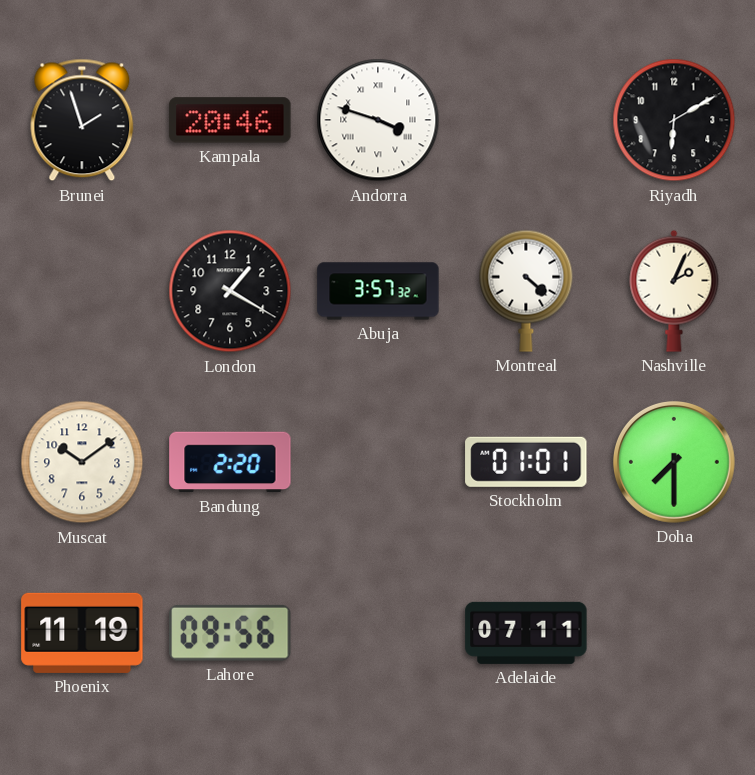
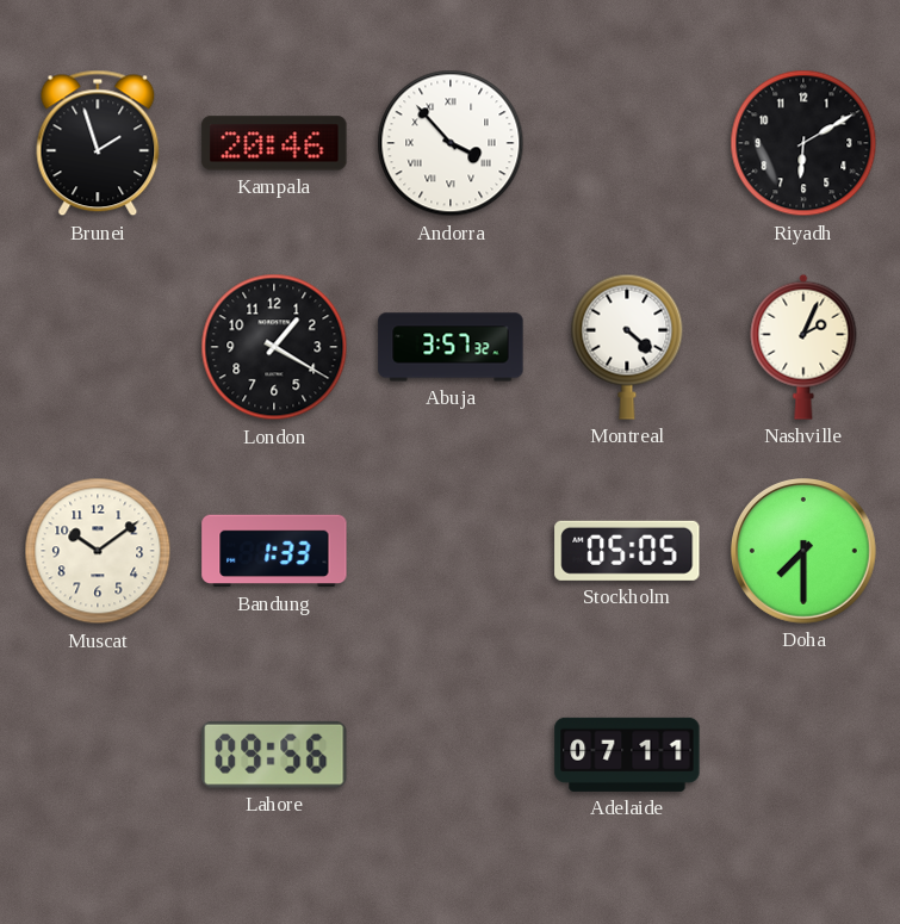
Andorra: 3:48 -> 3:53
Bandung: 2:20 -> 1:33
Stockholm: 01:01 -> 05:05
Phoenix: 11:19 -> none
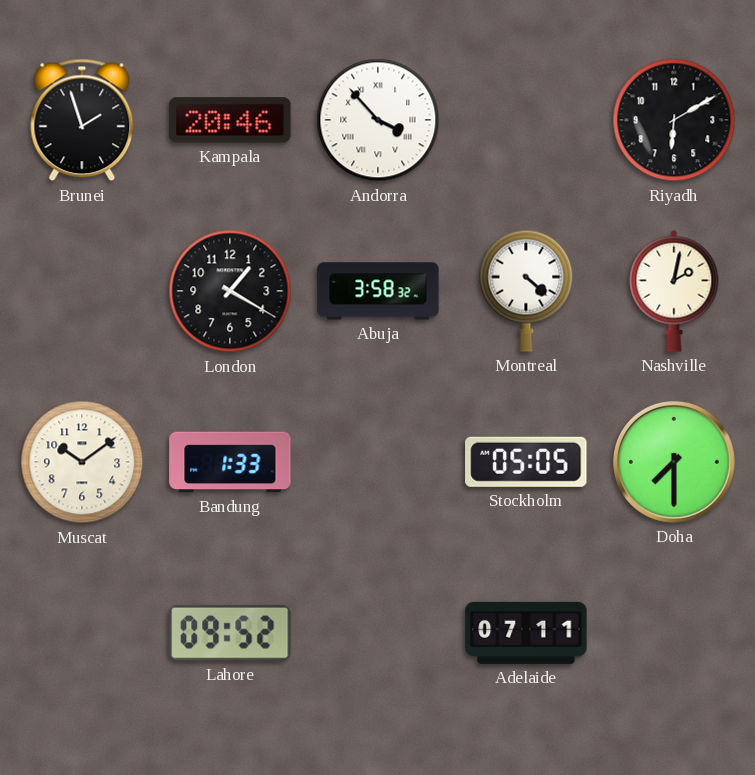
Abuja: 3:57 -> 3:58
Nashville: 2:04 -> 2:02
Lahore: 09:56 -> 09:52
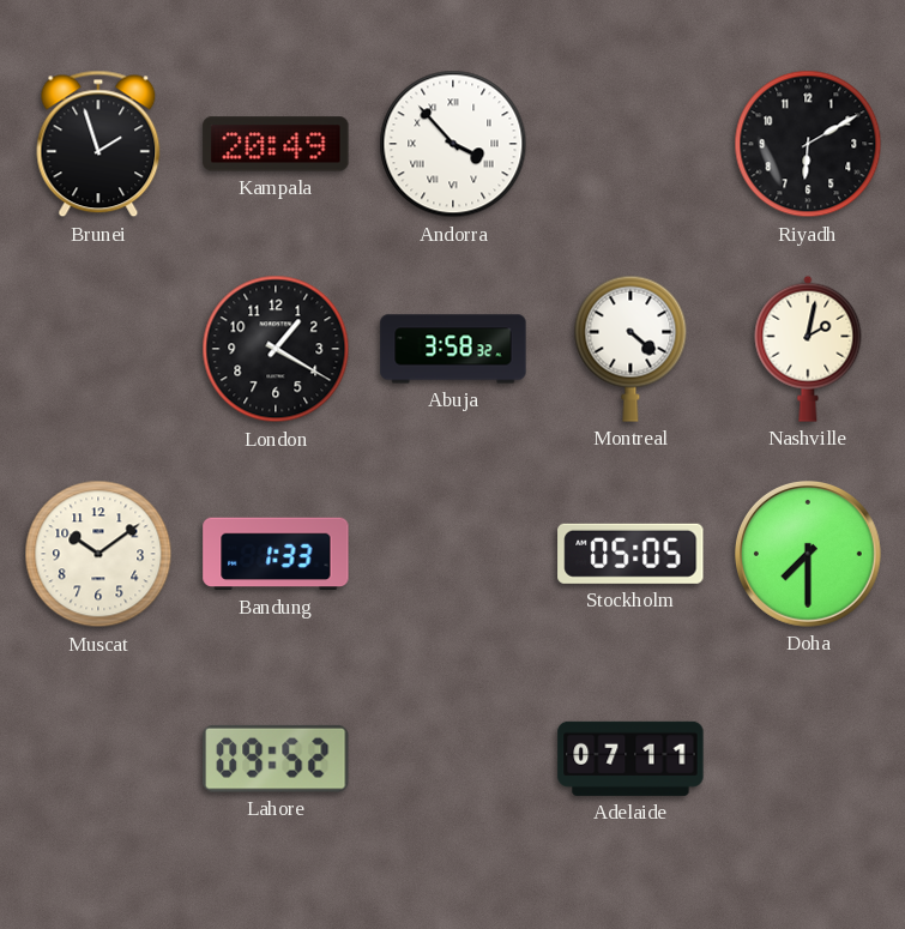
Kampala: 20:46 -> 20:49
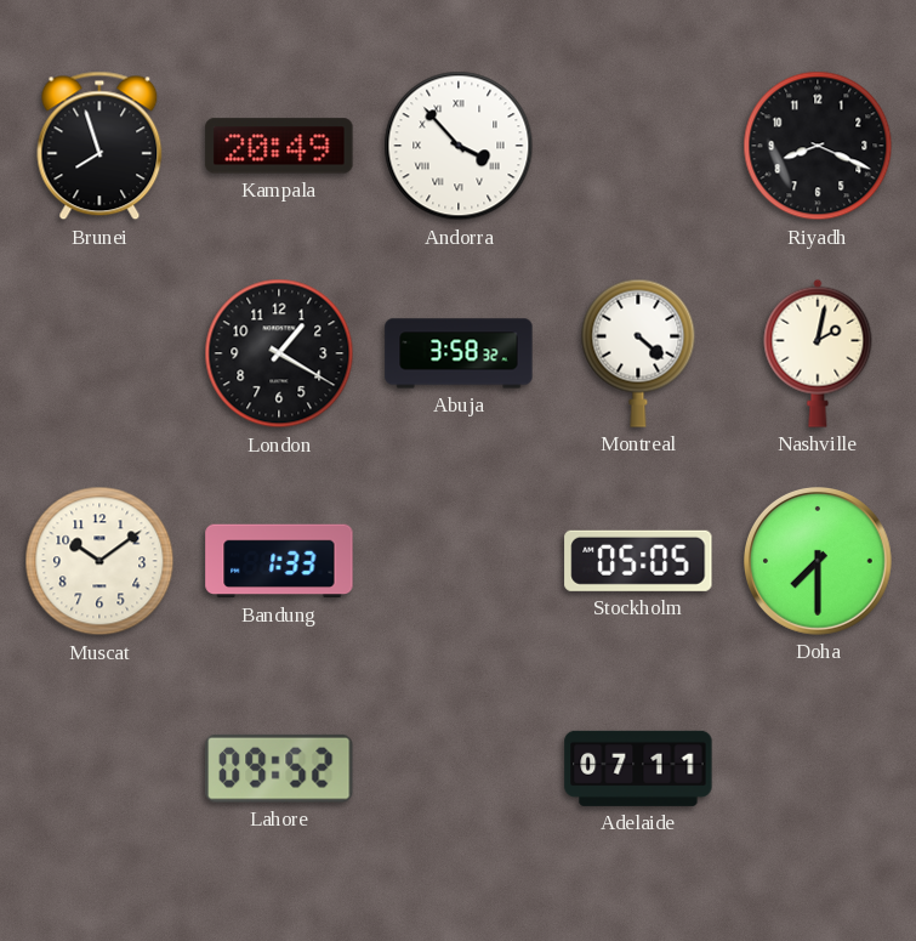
Brunei: 1:57 -> 7:57
Riyadh: 6:10 -> 8:19
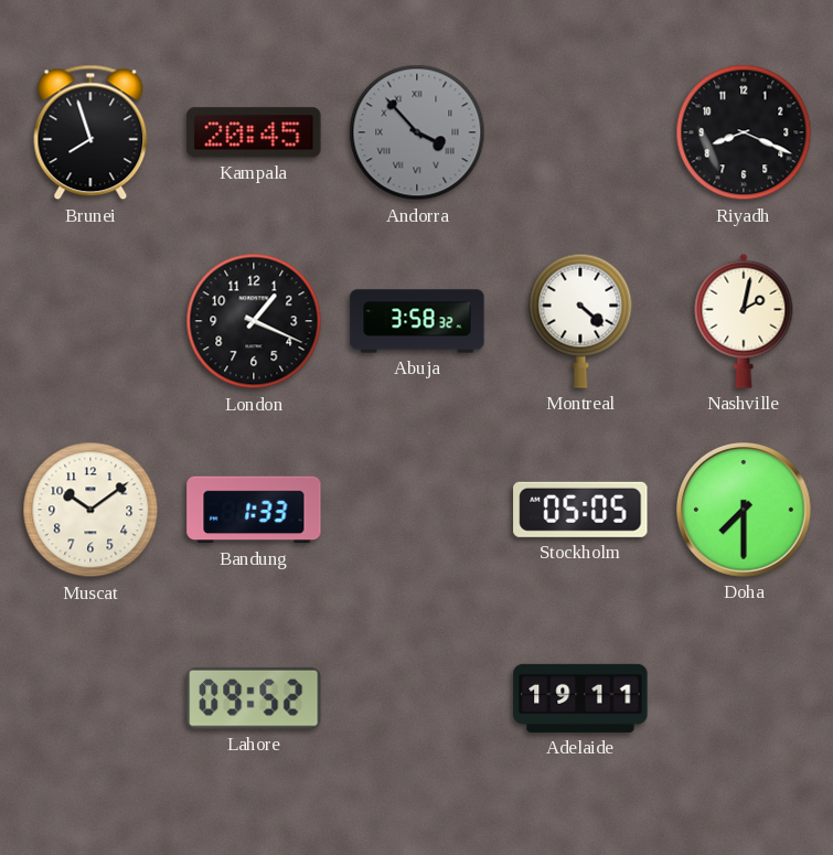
Kampala: 20:49 -> 20:45
Andorra dial: white -> grey
London: 1:20 -> 1:19
Adelaide: 07:11 -> 19:11
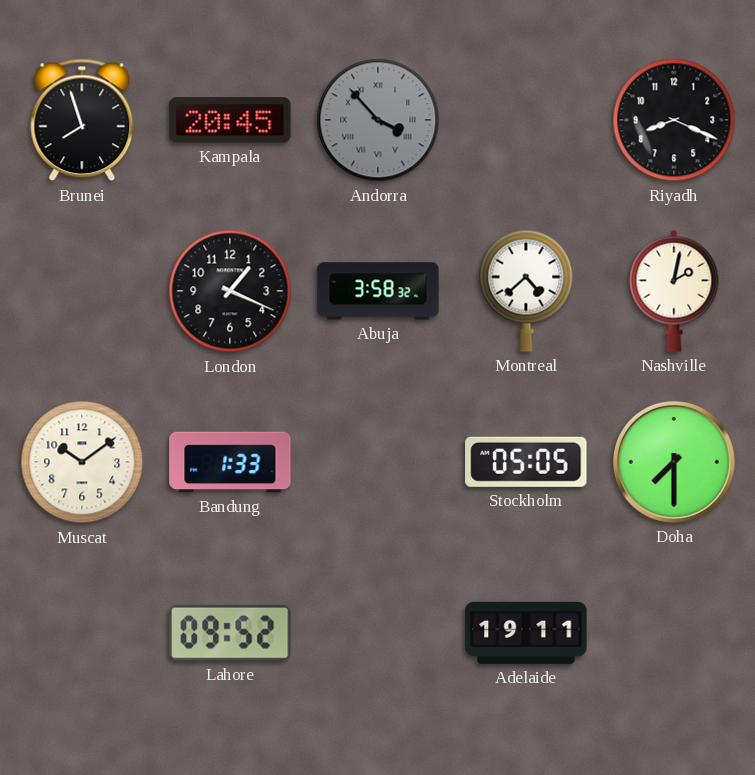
Montreal: 4:22 -> 4:38
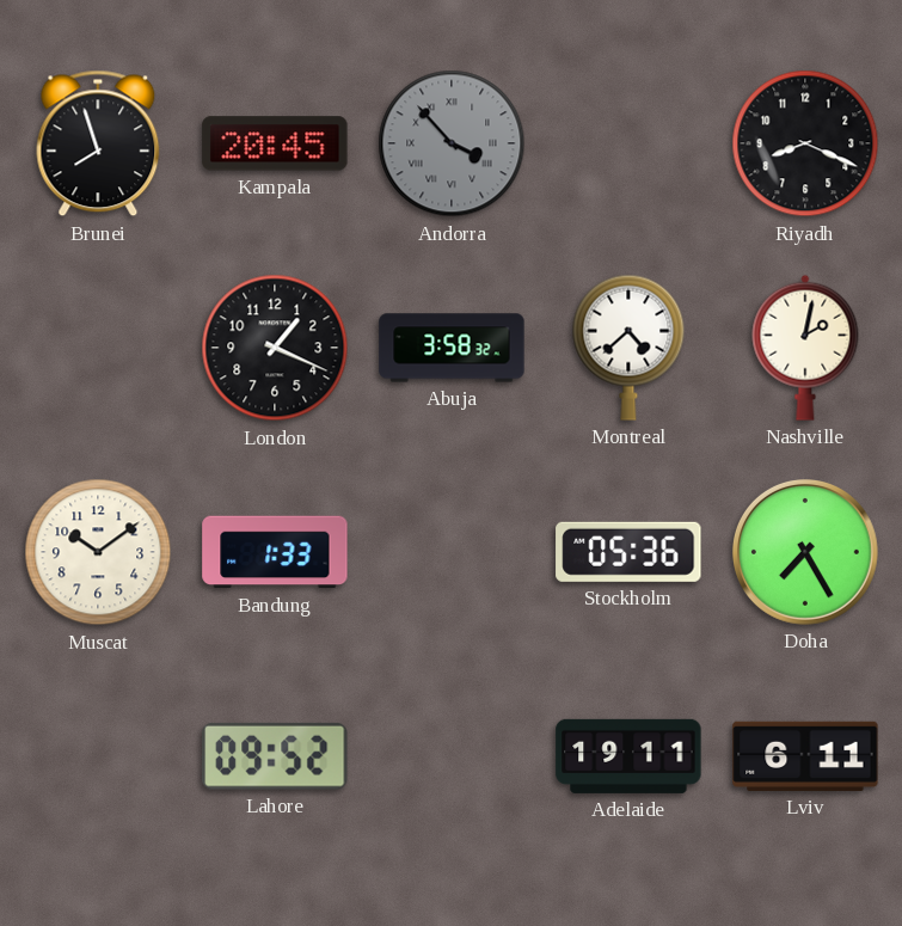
Stockholm: 05:05 -> 05:36
Doha: 7:30 -> 7:25
Lviv: none -> 6:11
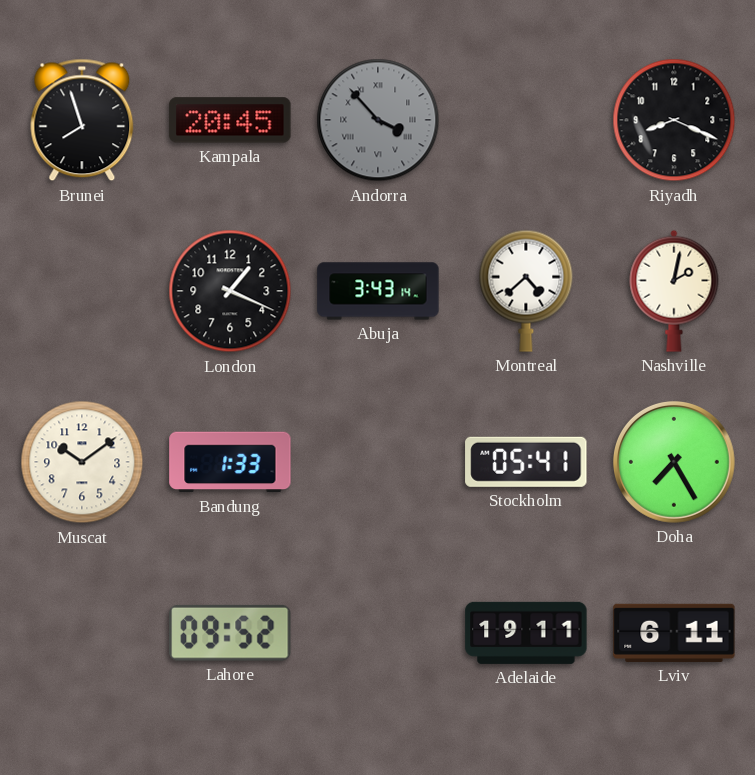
Abuja: 3:58 -> 3:43
Stockholm: 05:36 -> 05:41
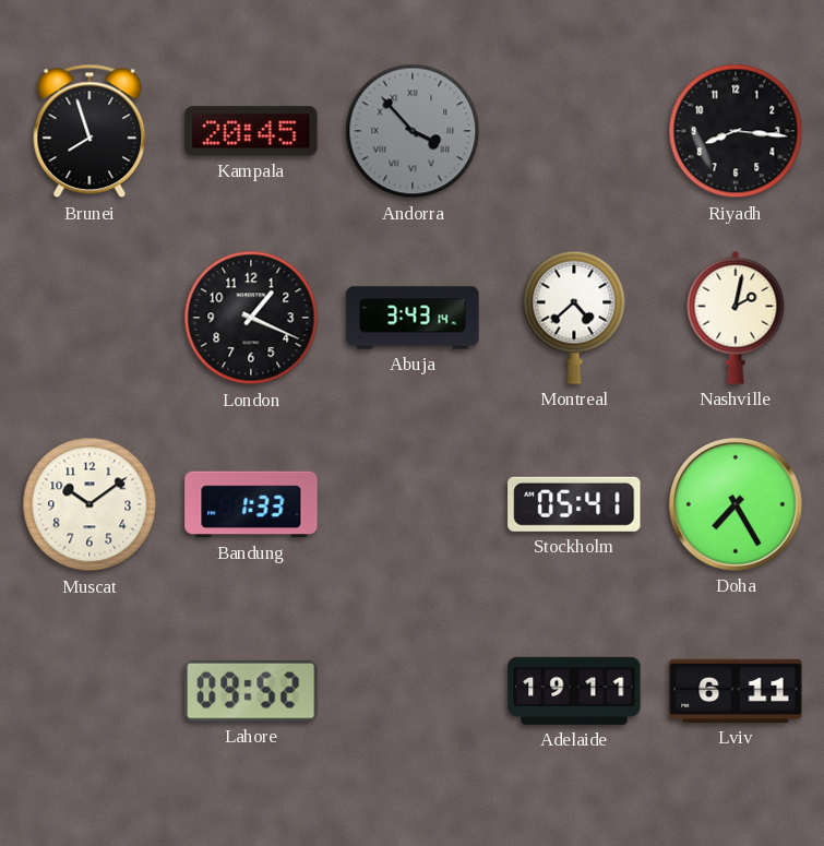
Riyadh: 8:19 -> 8:16
